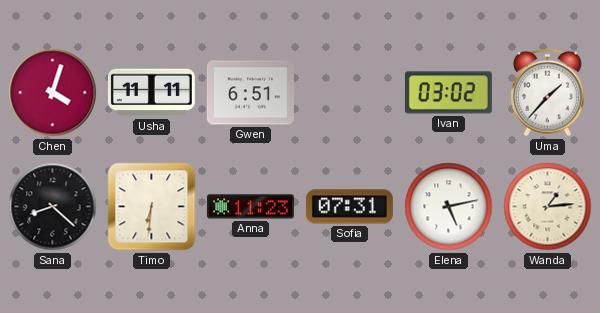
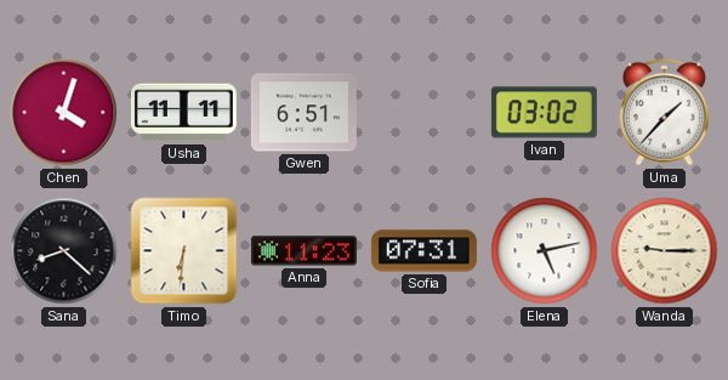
Wanda: 1:14 -> 9:15
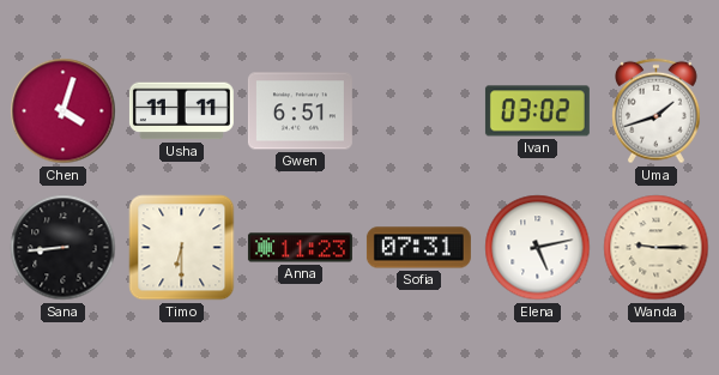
Uma: 1:37 -> 1:42
Sana: 8:22 -> 8:44
Timo: 6:31 -> 6:30
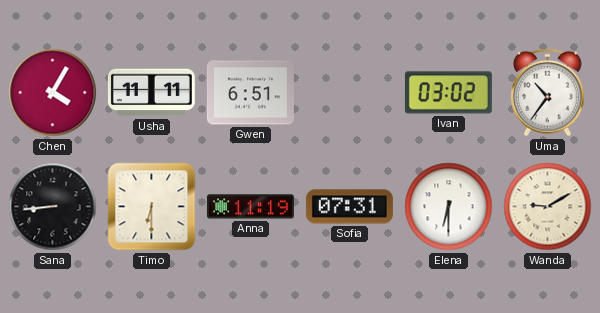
Chen: 4:03 -> 4:05
Uma: 1:42 -> 10:36
Anna: 11:23 -> 11:19
Elena: 5:13 -> 6:30
Wanda: 9:15 -> 9:10
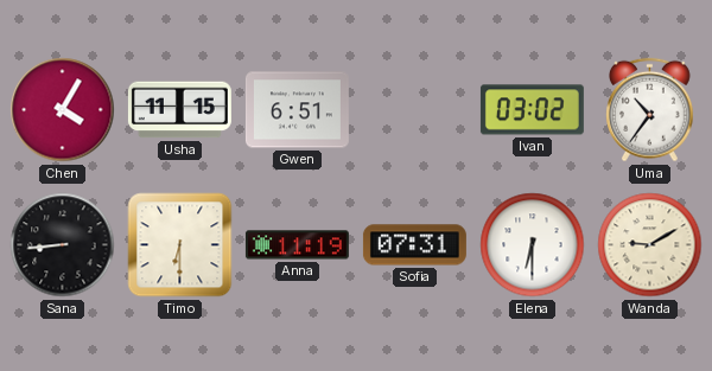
Usha: 11:11 -> 11:15
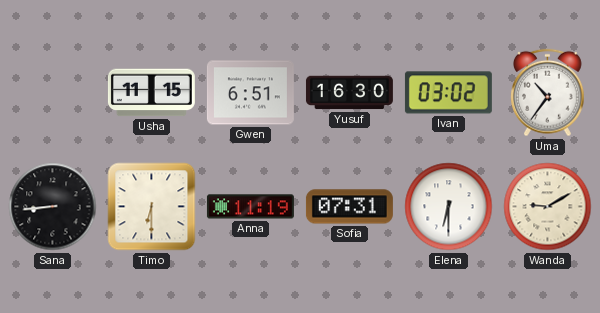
Chen: 4:05 -> none
Yusuf: none -> 16:30
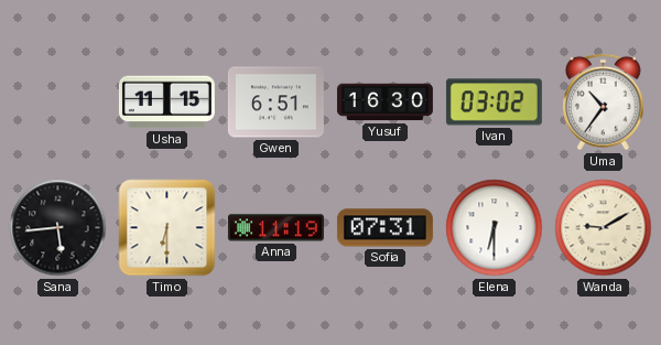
Sana: 8:44 -> 5:44
